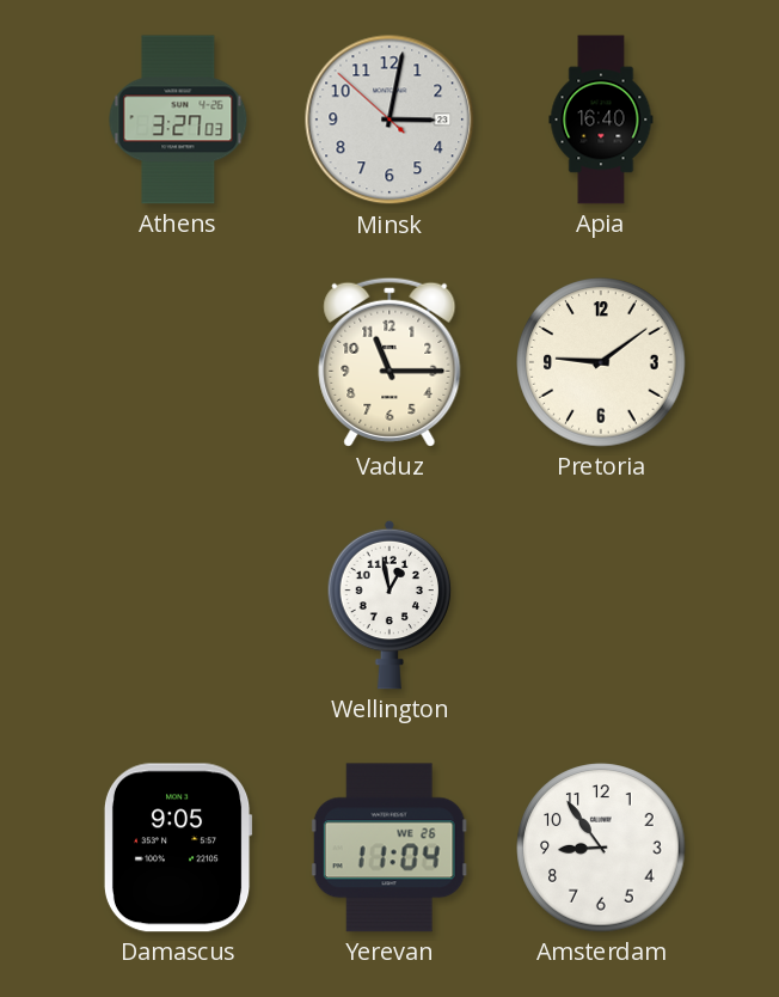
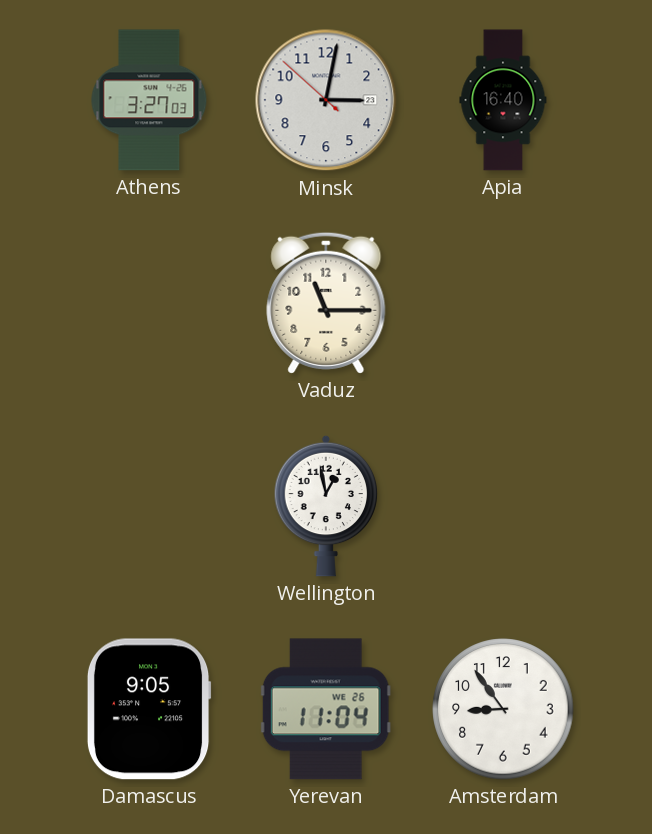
Pretoria: 9:09 -> none
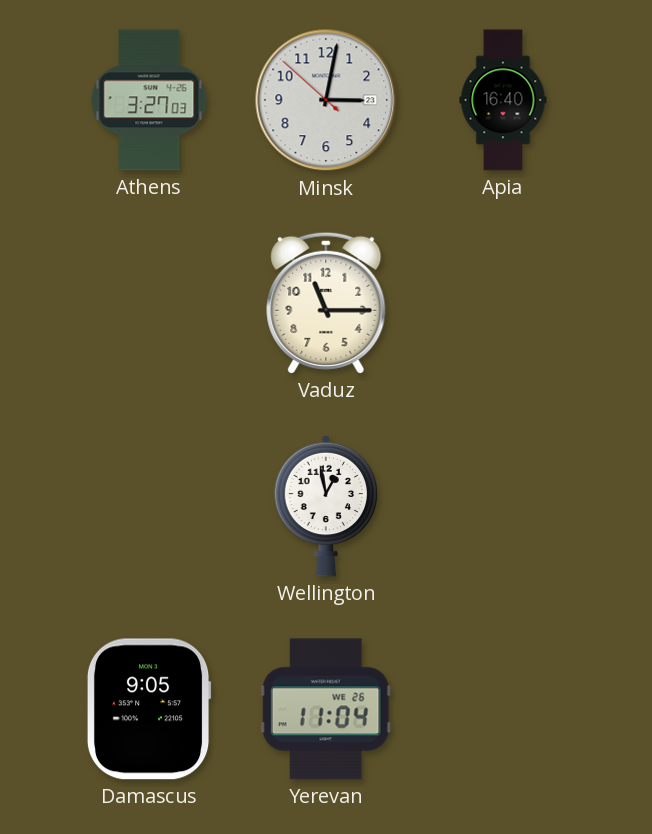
Amsterdam: 8:54 -> none
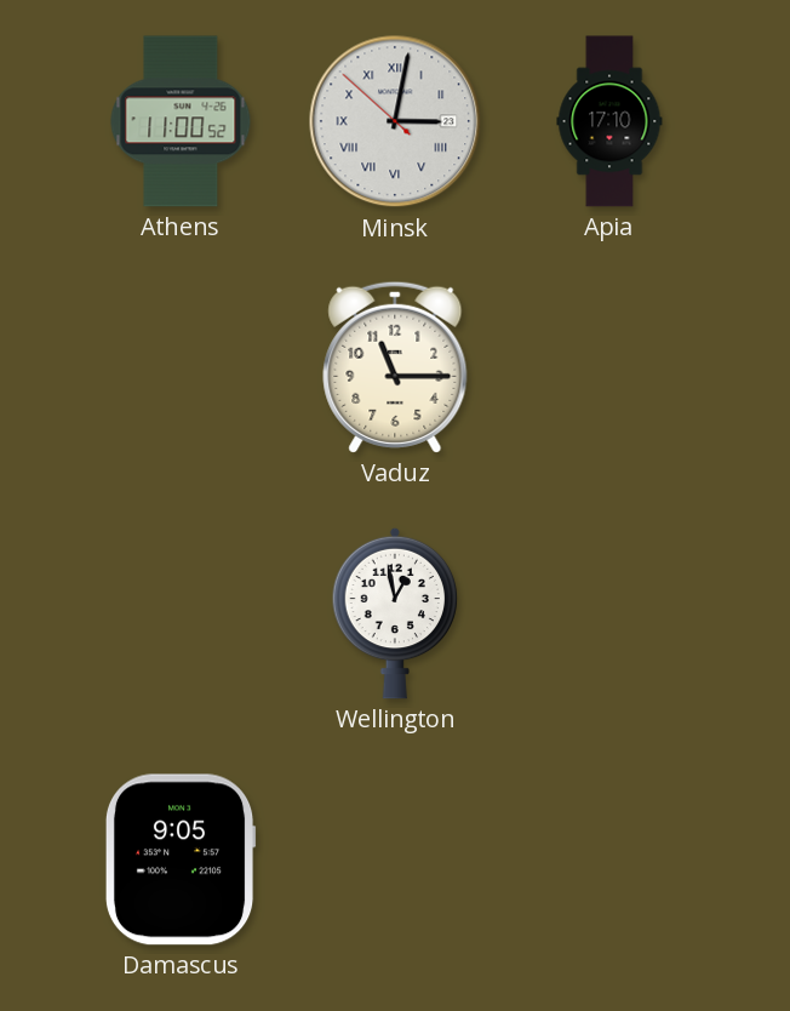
Athens: 3:27 -> 11:00
Minsk numerals: Arabic -> Roman
Apia: 16:40 -> 17:10
Yerevan: 11:04 -> none
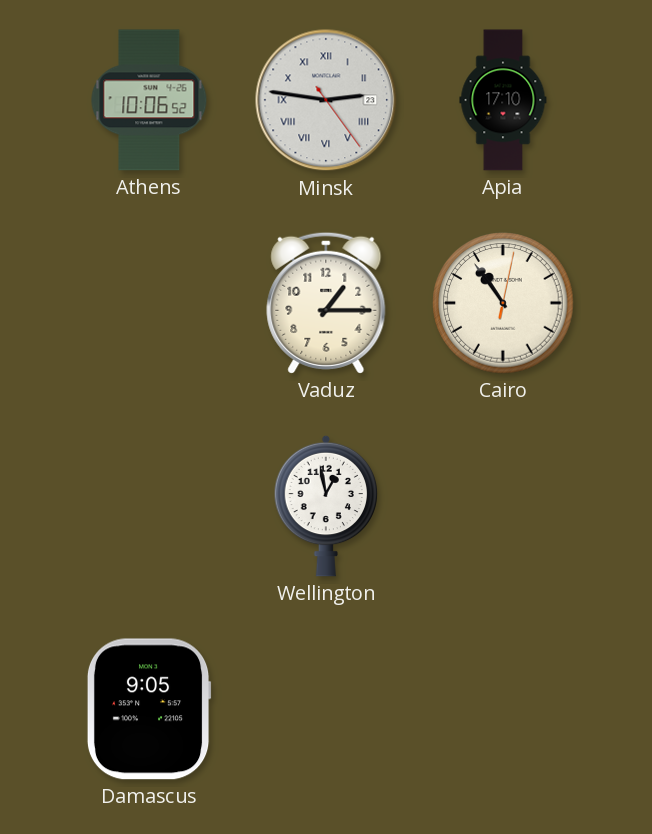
Athens: 11:00 -> 10:06
Minsk: 3:01 -> 2:46
Vaduz: 11:15 -> 1:15
Cairo: none -> 10:54
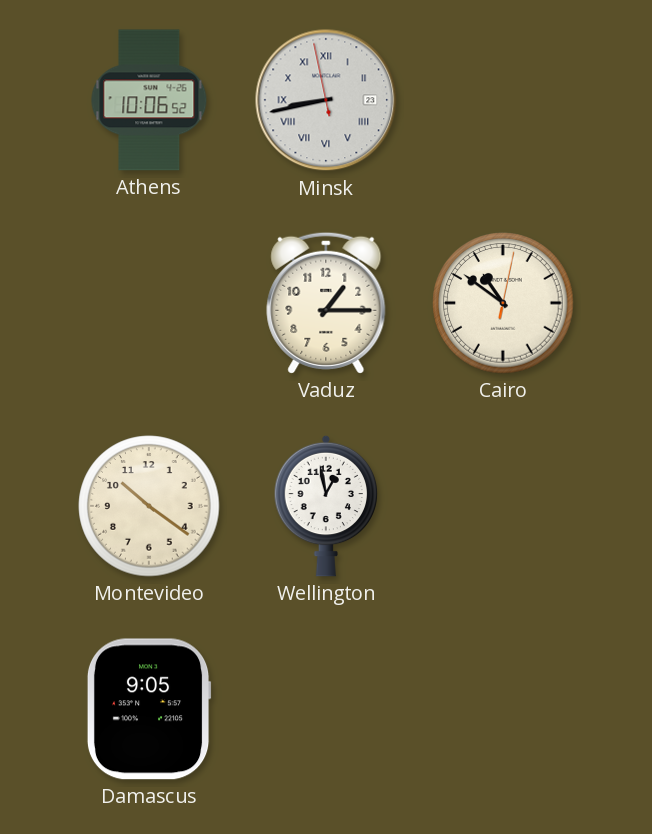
Minsk: 2:46 -> 8:42
Apia: 17:10 -> none
Cairo: 10:54 -> 10:51
Montevideo: none -> 10:21
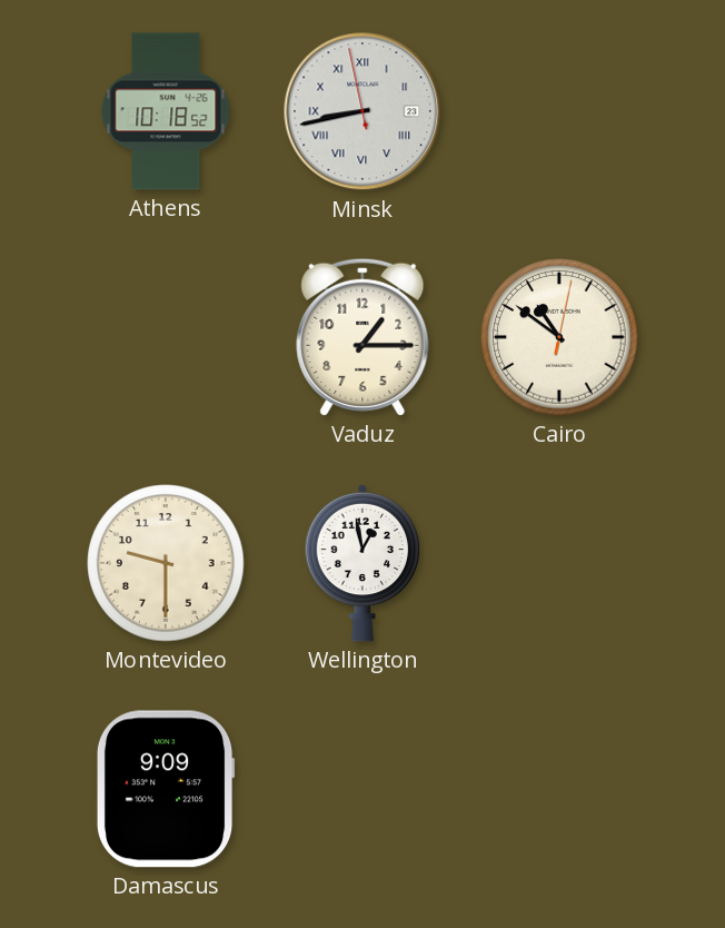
Athens: 10:06 -> 10:18
Montevideo: 10:21 -> 9:30
Damascus: 9:05 -> 9:09
